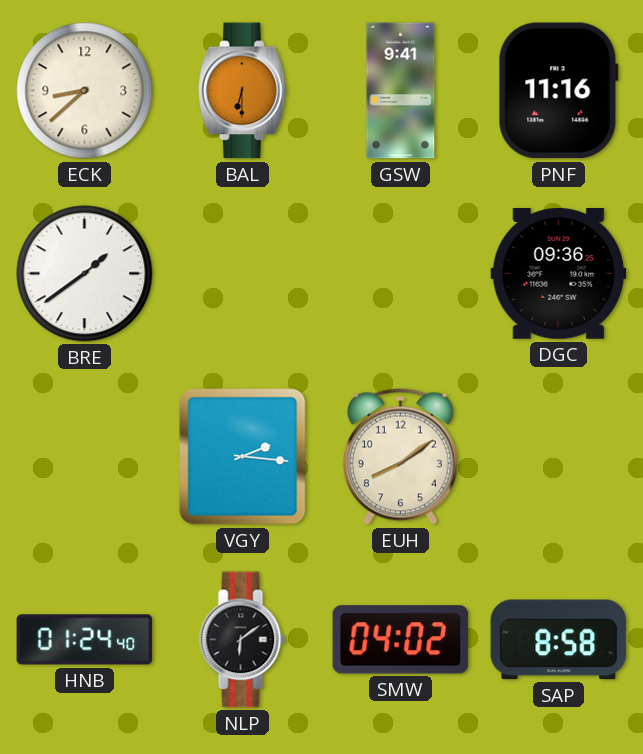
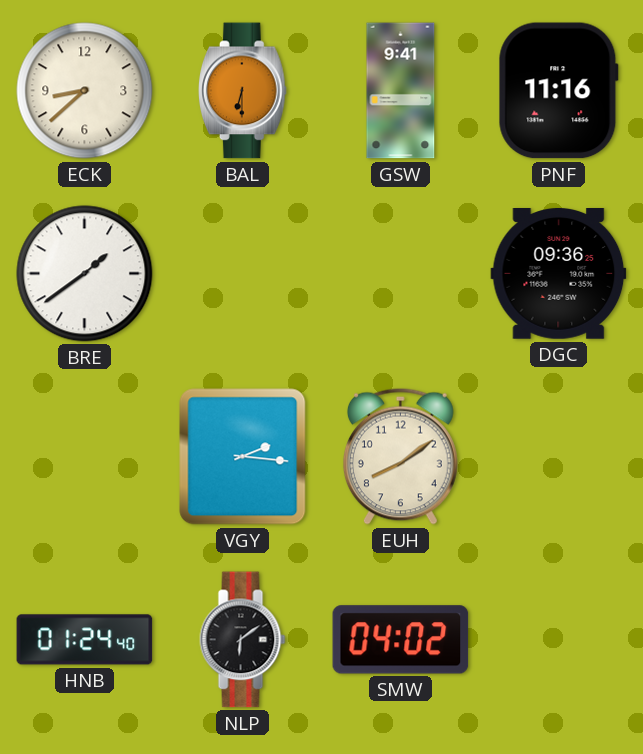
SAP: 8:58 -> none
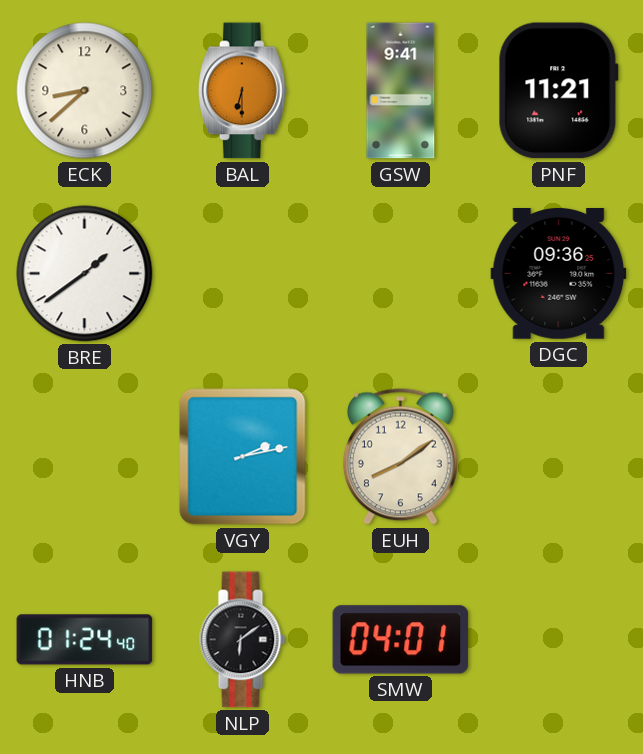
PNF: 11:16 -> 11:21
VGY: 2:16 -> 2:13
SMW: 04:02 -> 04:01
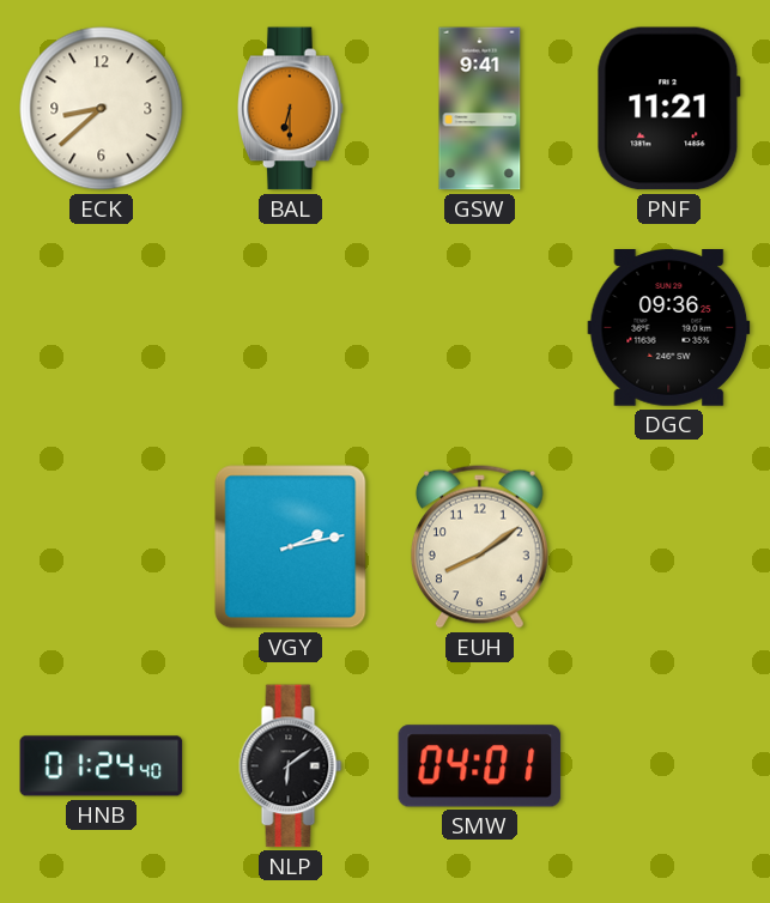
BRE: 1:39 -> none
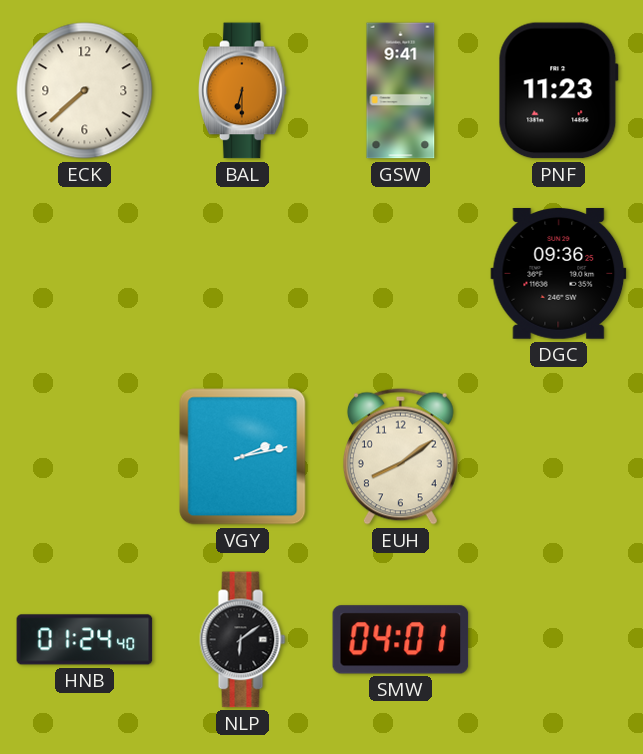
ECK: 8:38 -> 7:38
PNF: 11:21 -> 11:23
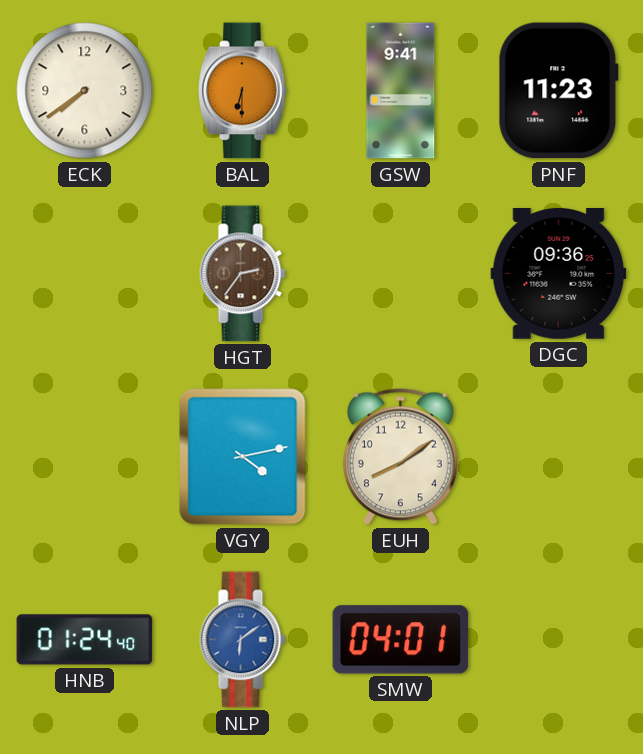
ECK: 7:38 -> 7:39
HGT: none -> 2:36
VGY: 2:13 -> 4:13
NLP dial: black -> blue
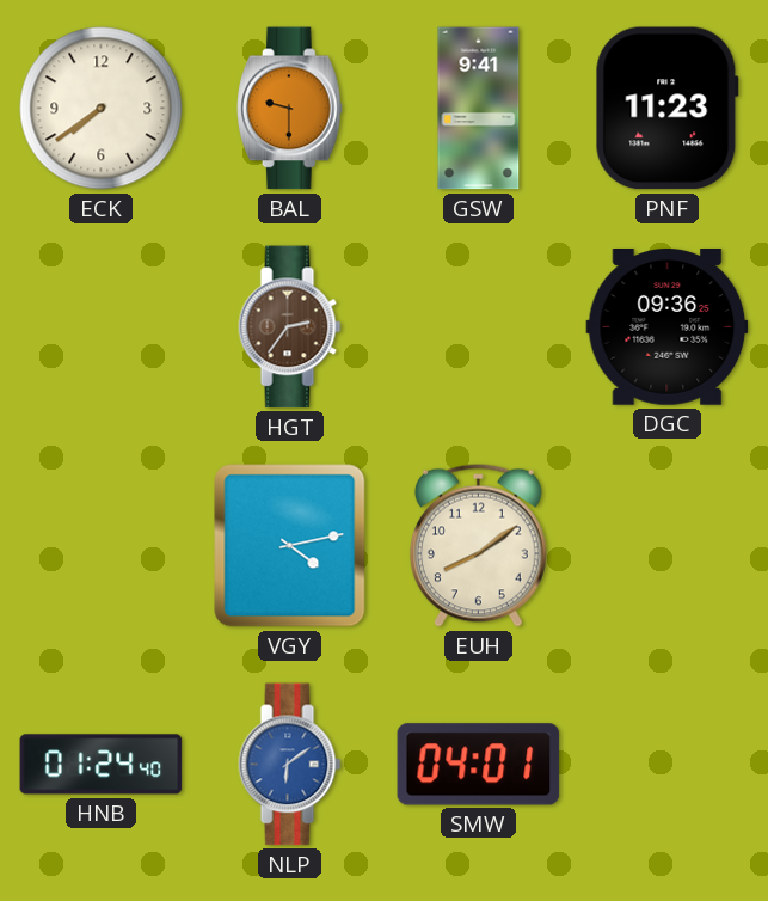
BAL: 6:30 -> 9:30
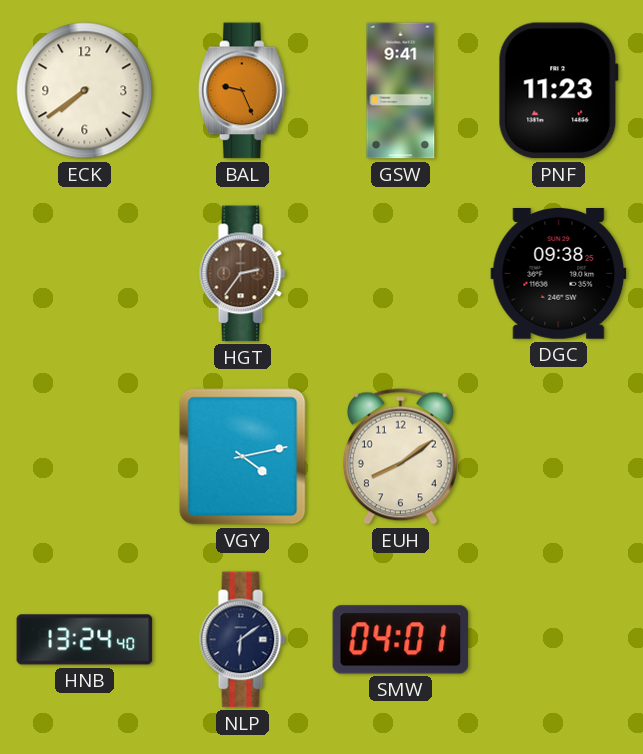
BAL: 9:30 -> 9:26
DGC: 09:36 -> 09:38
HNB: 01:24 -> 13:24
NLP dial: blue -> navy
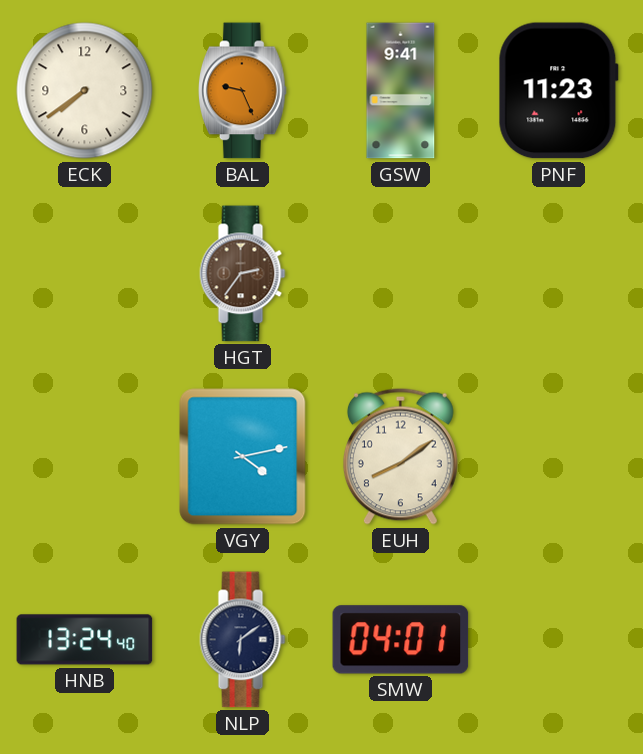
DGC: 09:38 -> none
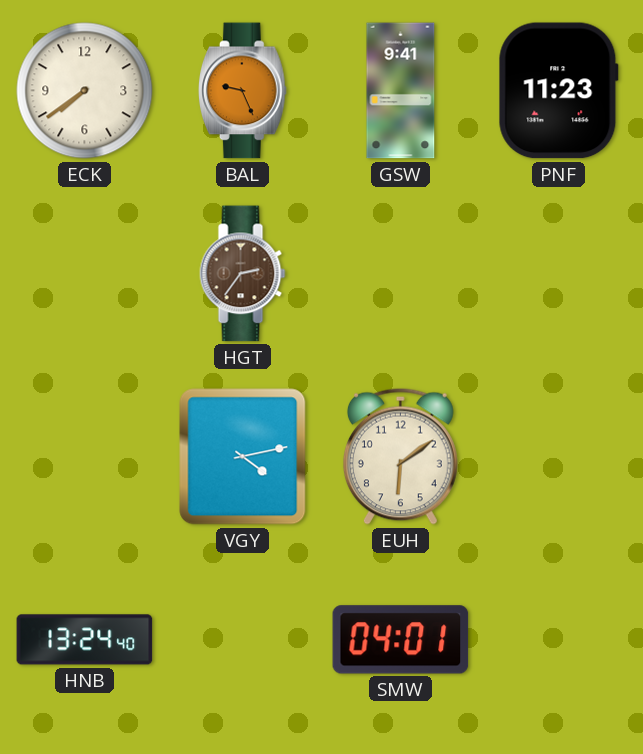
EUH: 8:09 -> 6:09
NLP: 6:09 -> none
